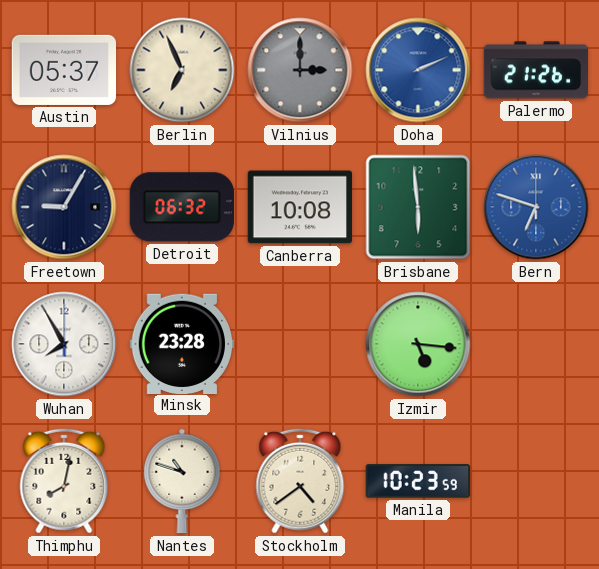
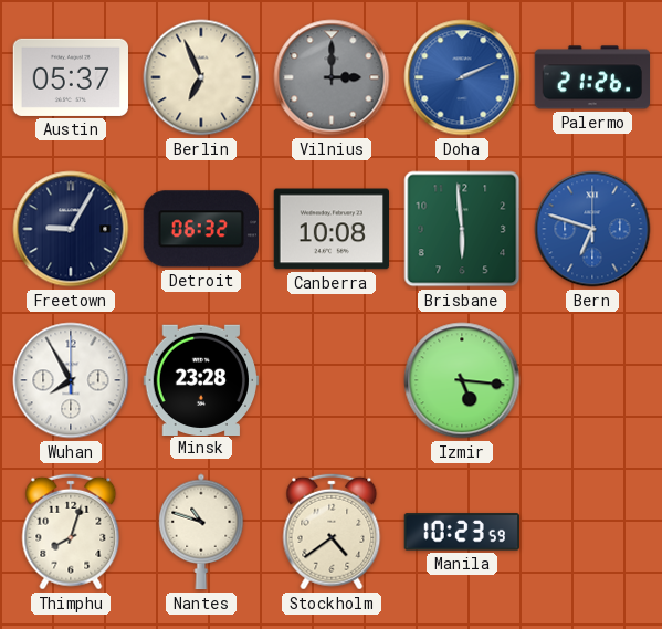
Thimphu: 8:02 -> 8:03
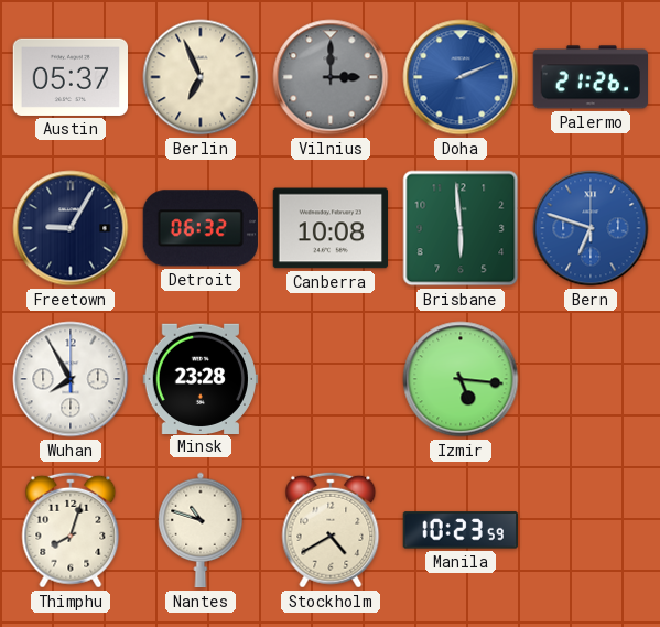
Stockholm: 4:39 -> 4:40
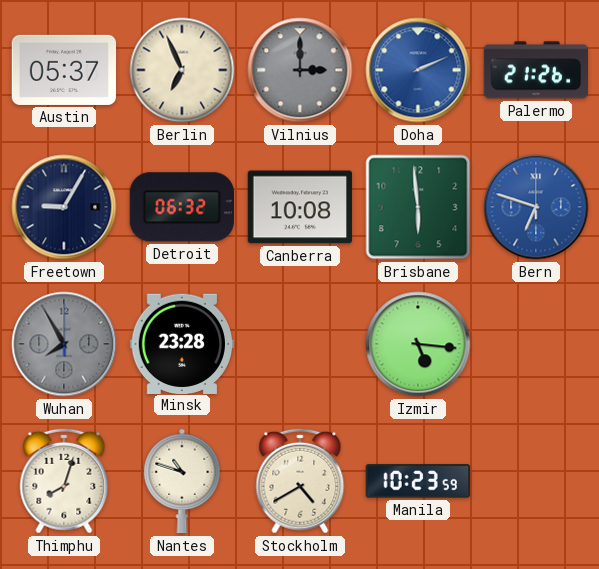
Wuhan dial: white -> grey
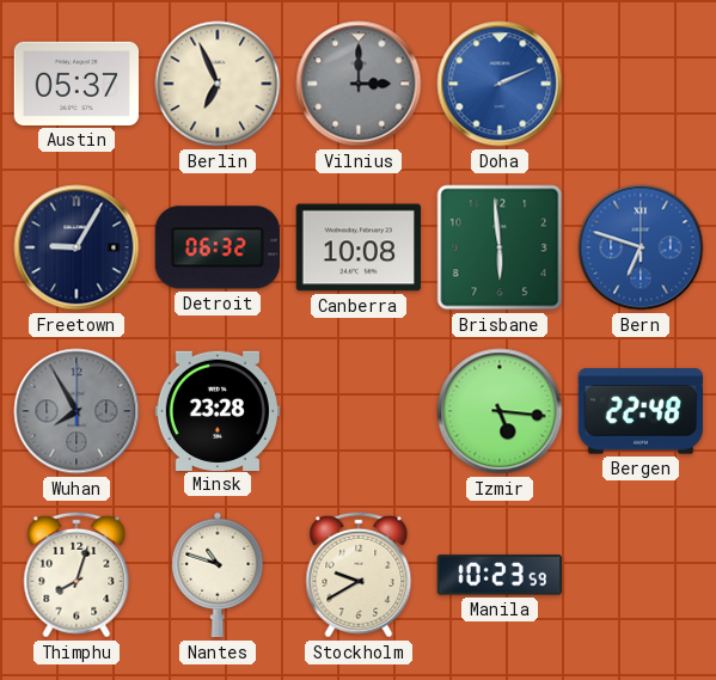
Palermo: 21:26 -> none
Bergen: none -> 22:48
Stockholm: 4:40 -> 9:40
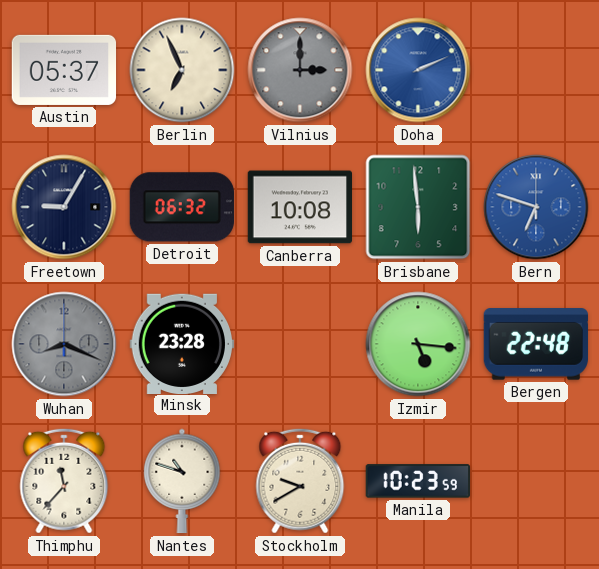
Wuhan: 7:55 -> 8:19
Thimphu: 8:03 -> 11:37
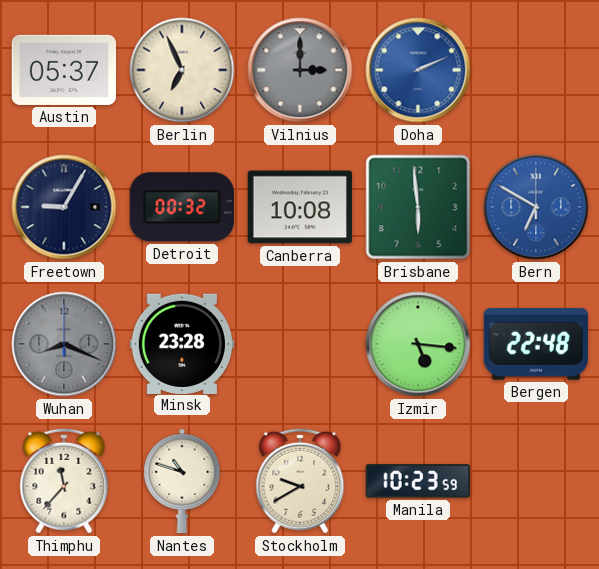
Detroit: 06:32 -> 00:32
Bern: 6:48 -> 6:50
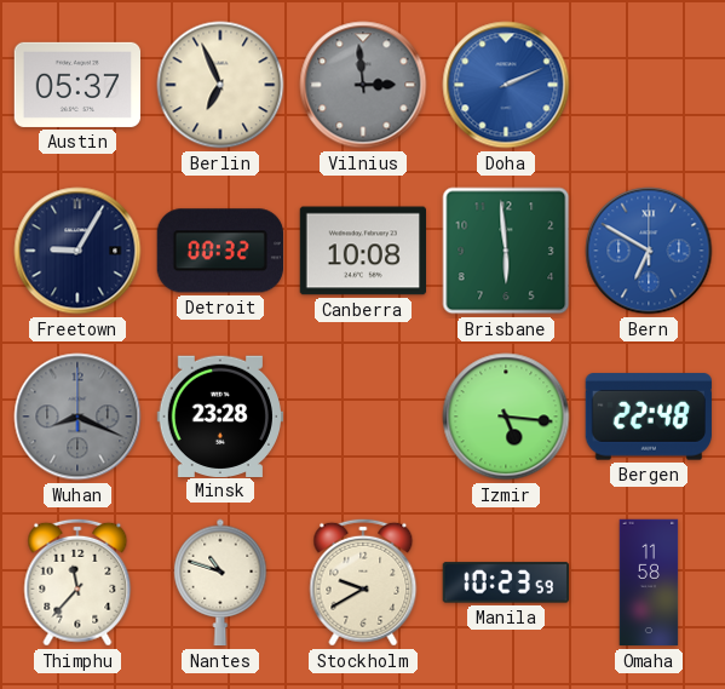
Vilnius: 3:00 -> 2:59
Omaha: none -> 11:58
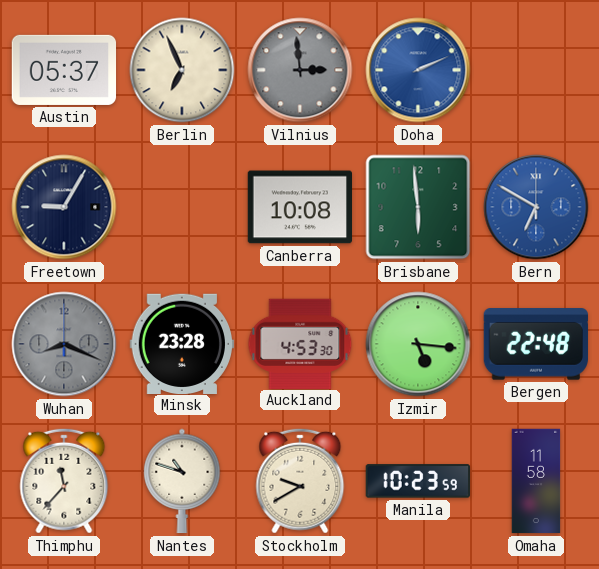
Detroit: 00:32 -> none
Auckland: none -> 4:53
